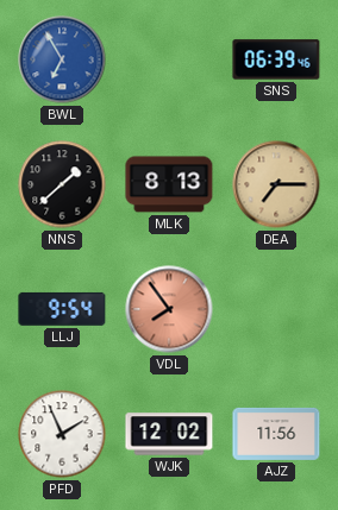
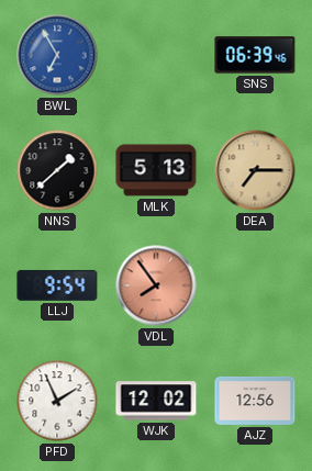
MLK: 8:13 -> 5:13
AJZ: 11:56 -> 12:56
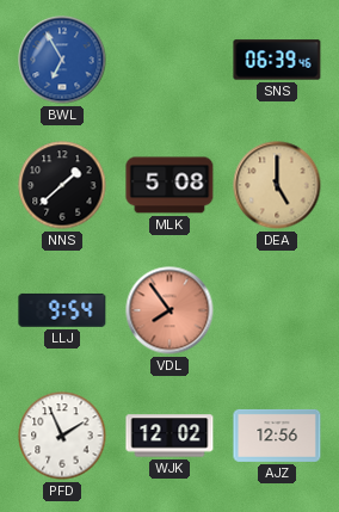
MLK: 5:13 -> 5:08
DEA: 7:15 -> 5:00
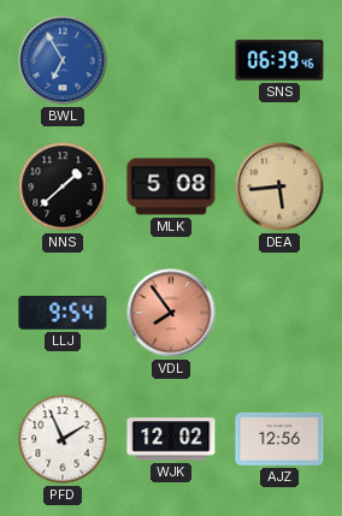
DEA: 5:00 -> 5:44
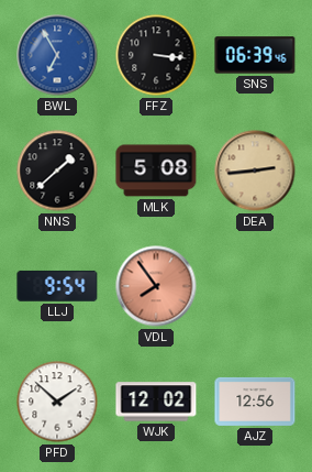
FFZ: none -> 3:16
DEA: 5:44 -> 2:44
PFD: 1:56 -> 1:52
